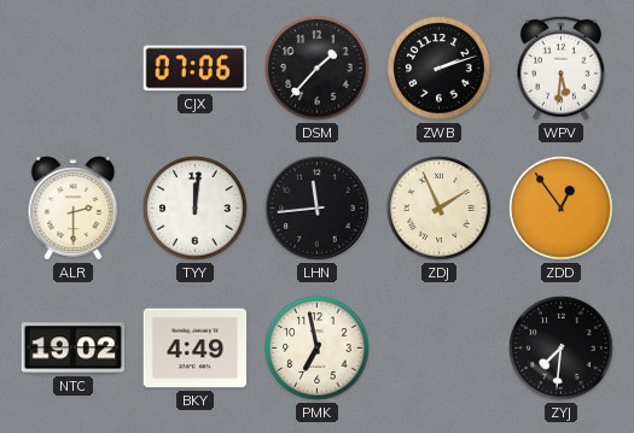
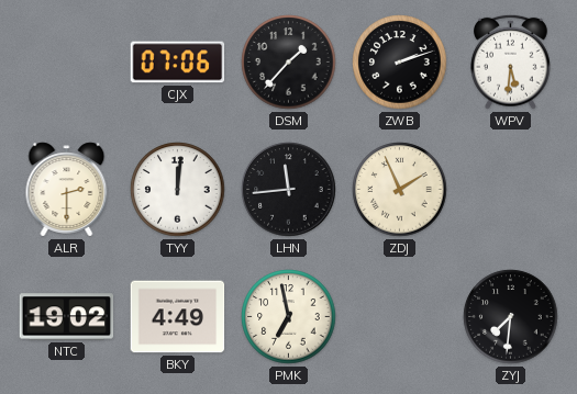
ZDD: 12:54 -> none
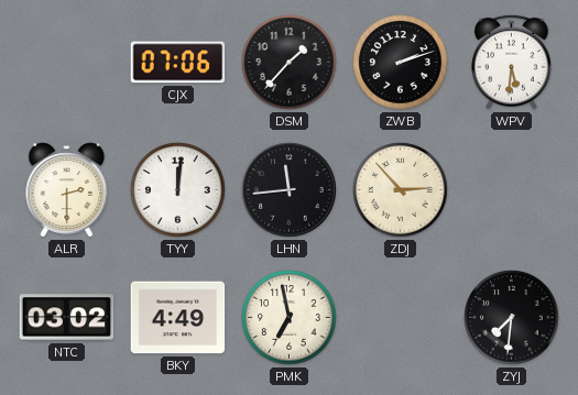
ZDJ: 1:56 -> 2:53
NTC: 19:02 -> 03:02
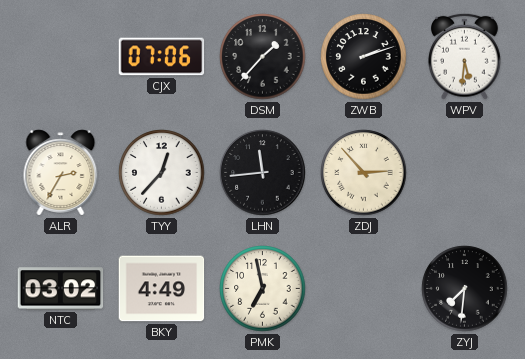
ALR: 2:30 -> 2:35
TYY: 12:01 -> 12:37
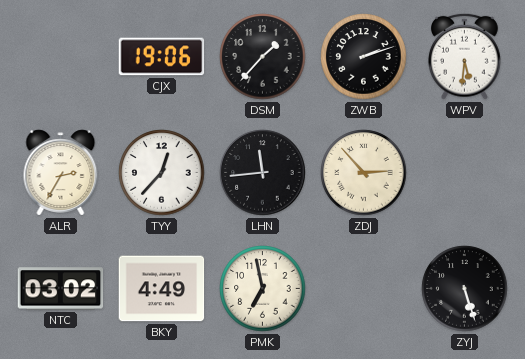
CJX: 07:06 -> 19:06
ZYJ: 7:31 -> 5:27
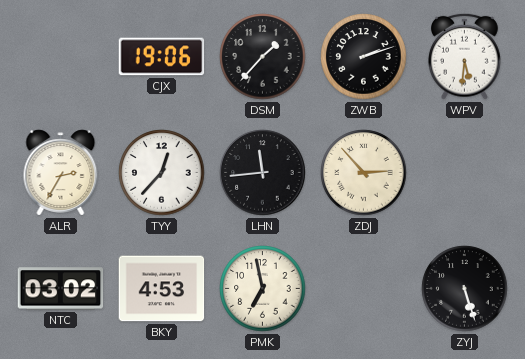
BKY: 4:49 -> 4:53
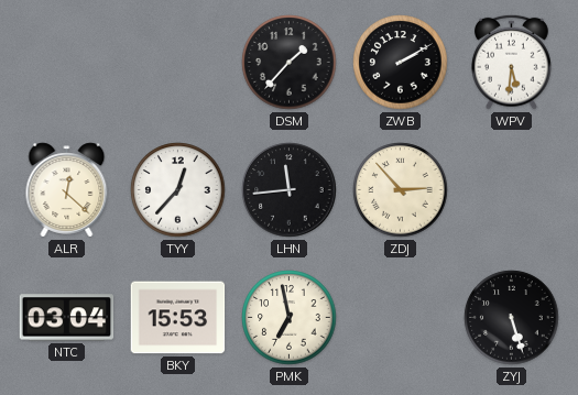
CJX: 19:06 -> none
ZWB: 2:12 -> 2:10
ALR: 2:35 -> 12:22
NTC: 03:02 -> 03:04
BKY: 4:53 -> 15:53
